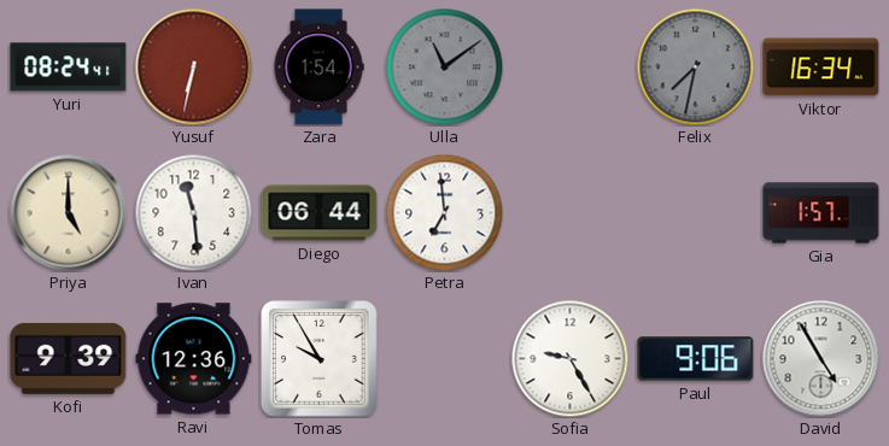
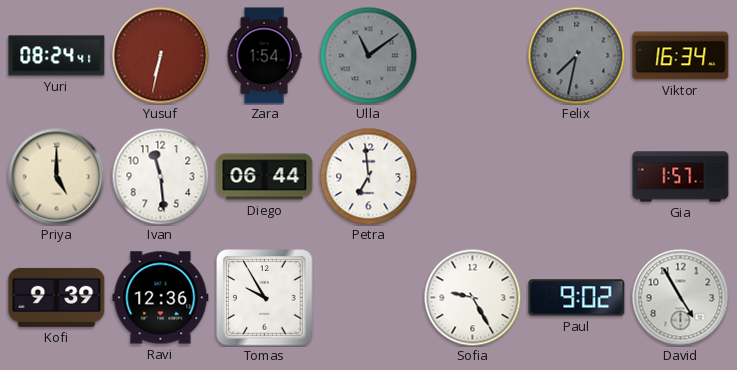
Paul: 9:06 -> 9:02
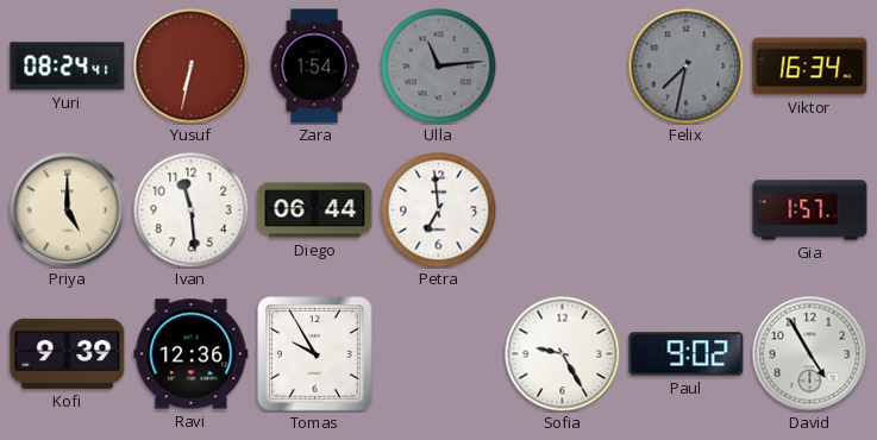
Ulla: 11:09 -> 11:14
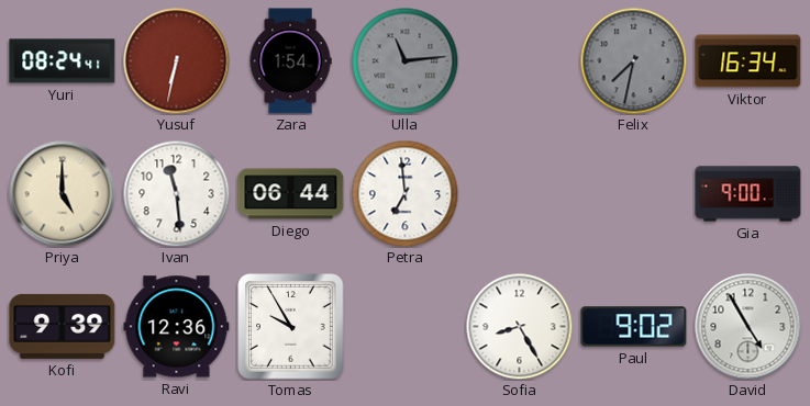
Gia: 1:57 -> 9:00
Sofia: 9:25 -> 8:25
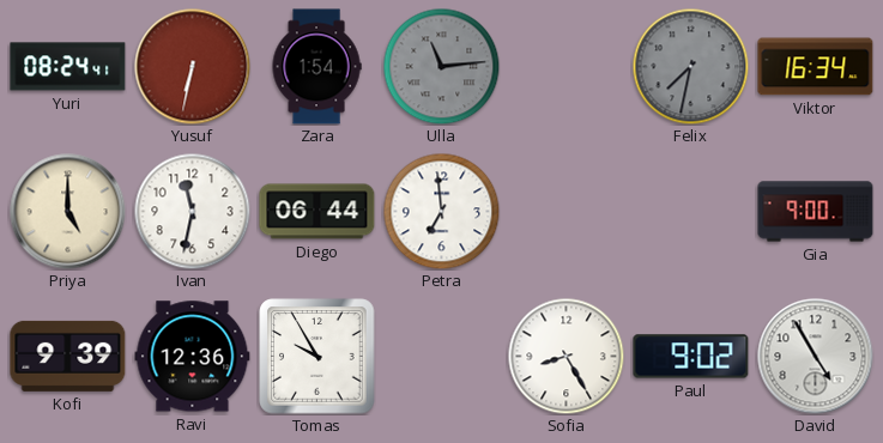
Ivan: 11:29 -> 11:32
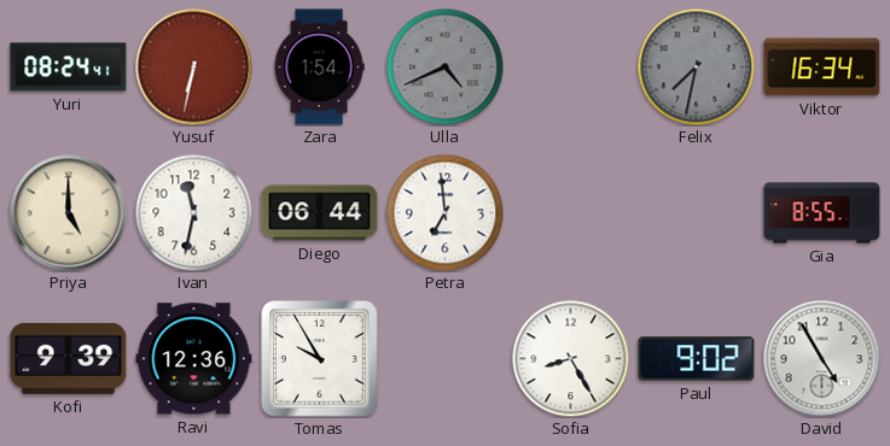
Ulla: 11:14 -> 4:41
Gia: 9:00 -> 8:55
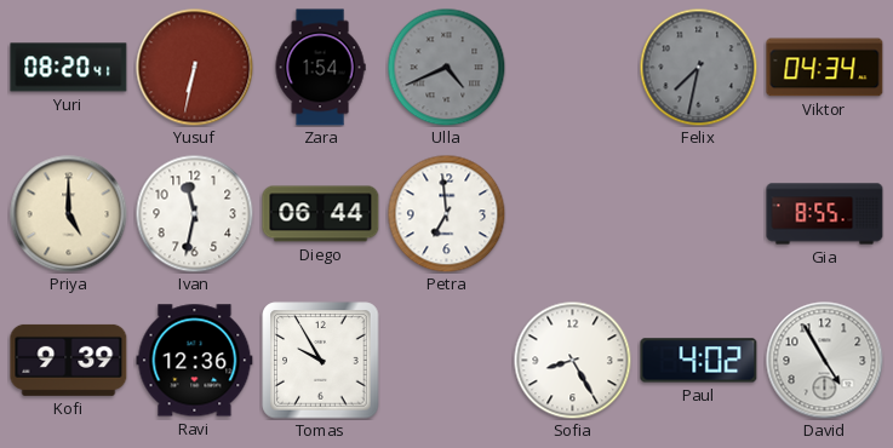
Yuri: 08:24 -> 08:20
Viktor: 16:34 -> 04:34
Paul: 9:02 -> 4:02
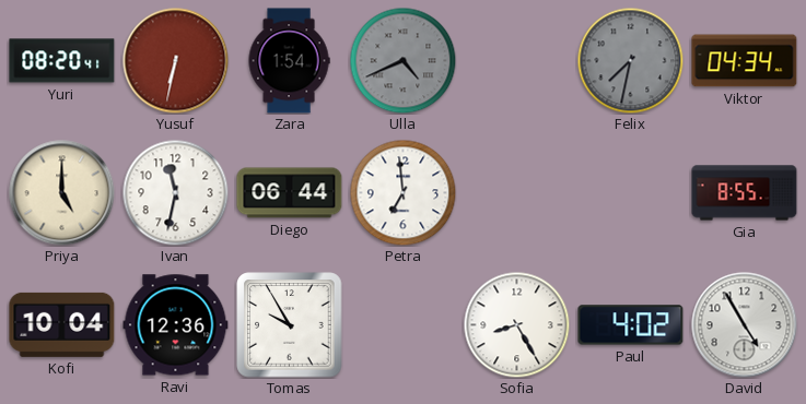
Kofi: 9:39 -> 10:04
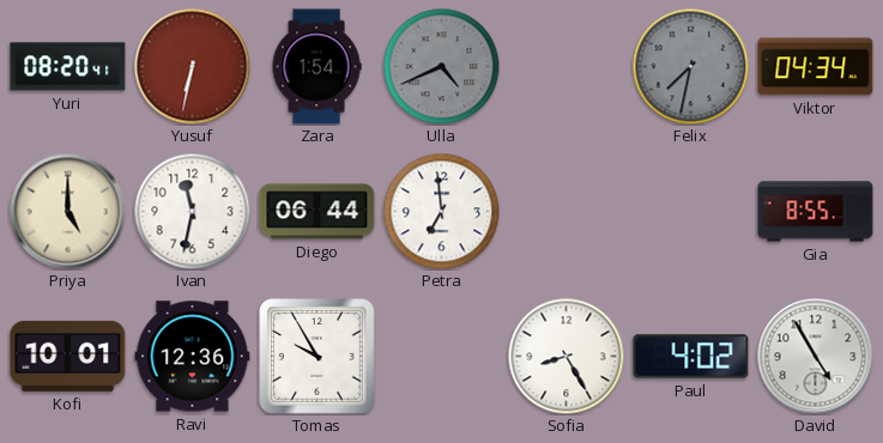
Kofi: 10:04 -> 10:01
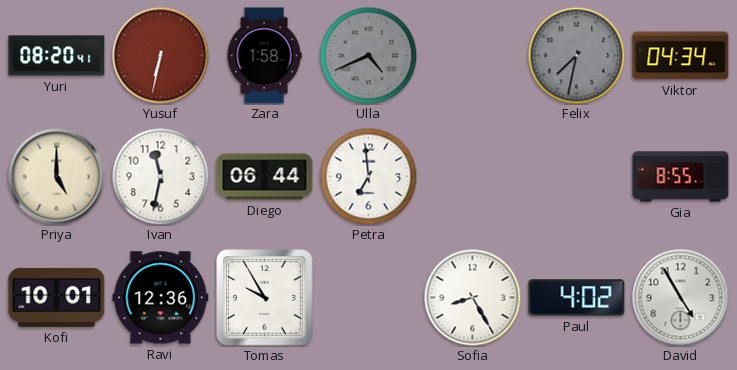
Zara: 1:54 -> 1:58
